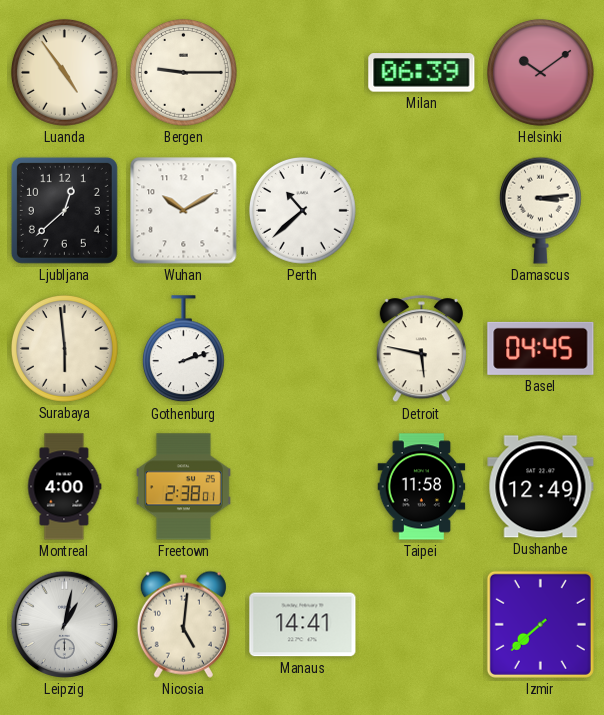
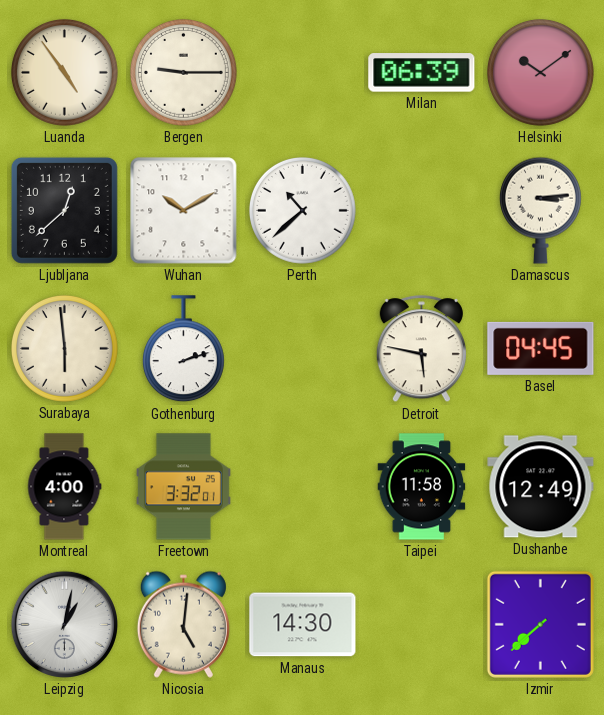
Freetown: 2:38 -> 3:32
Manaus: 14:41 -> 14:30
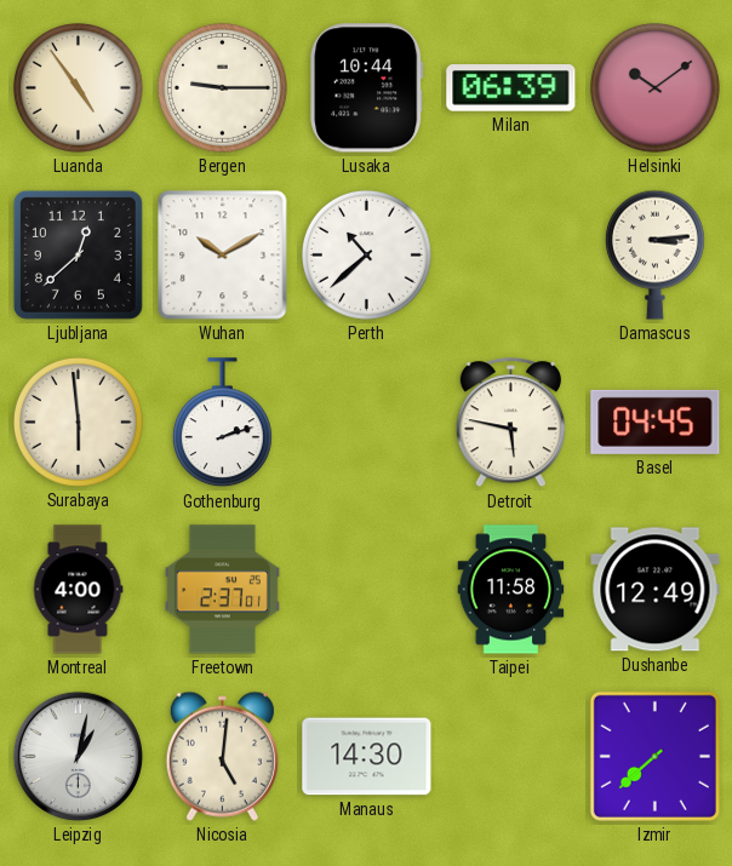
Lusaka: none -> 10:44
Freetown: 3:32 -> 2:37
